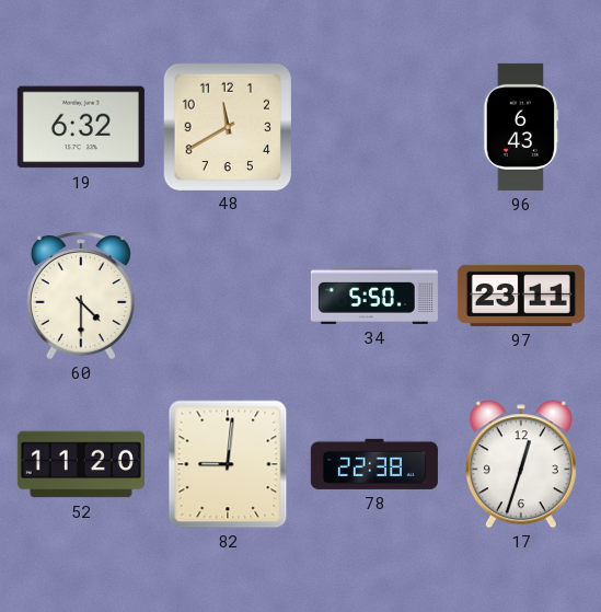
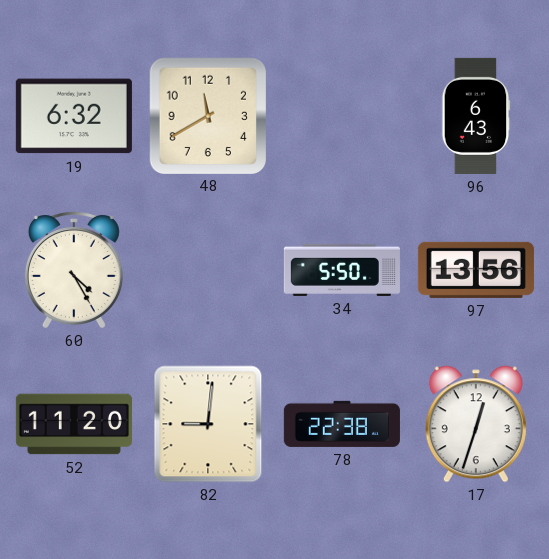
60: 4:30 -> 4:25
97: 23:11 -> 13:56
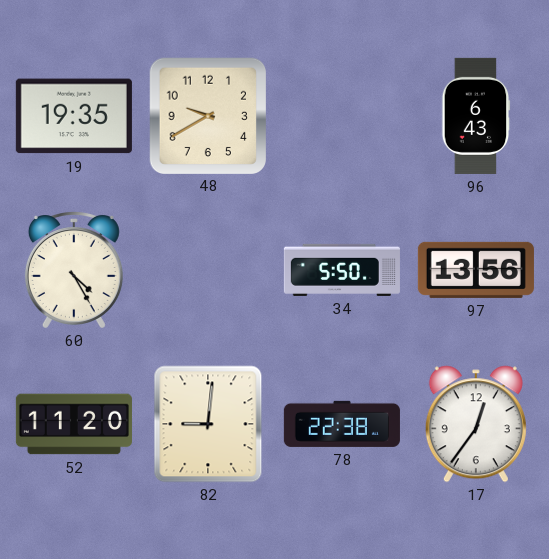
19: 6:32 -> 19:35
48: 11:40 -> 9:40
17: 12:33 -> 12:36
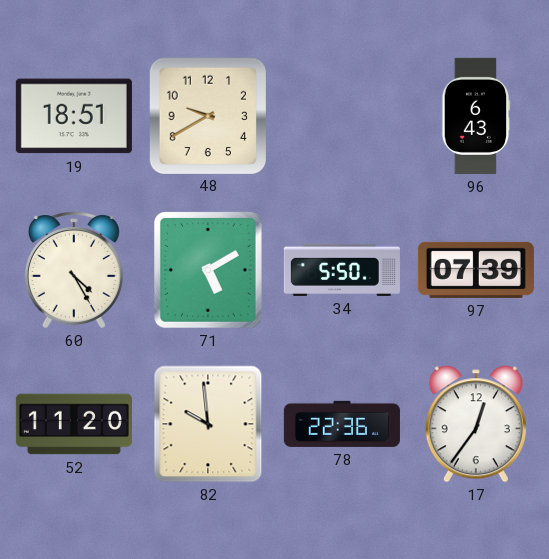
19: 19:35 -> 18:51
71: none -> 5:10
97: 13:56 -> 07:39
82: 9:01 -> 9:59
78: 22:38 -> 22:36
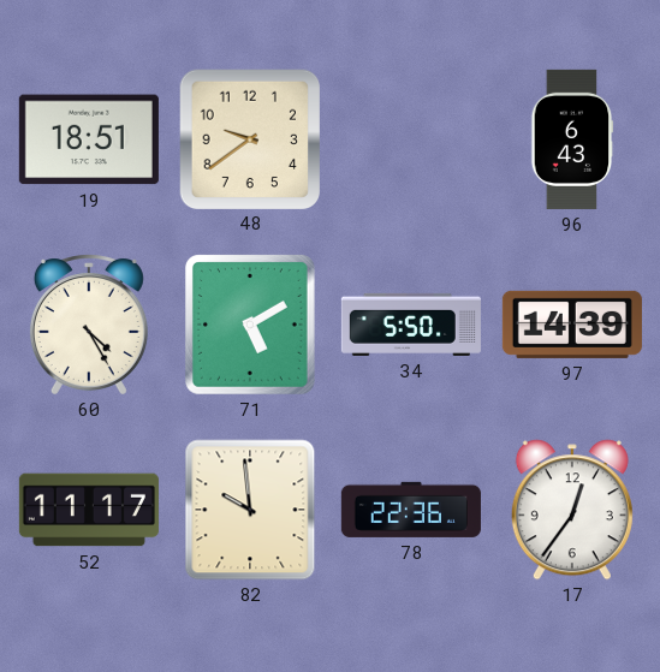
48: 9:40 -> 9:39
97: 07:39 -> 14:39
52: 11:20 -> 11:17
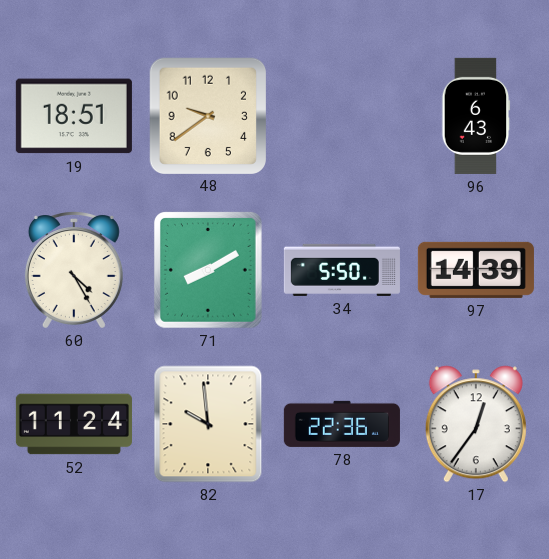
71: 5:10 -> 8:10
52: 11:17 -> 11:24
